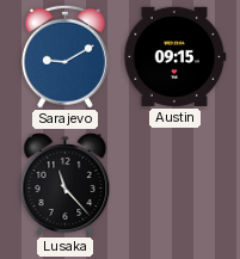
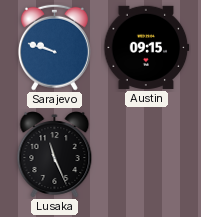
Sarajevo: 9:10 -> 9:48
Lusaka: 11:23 -> 11:26
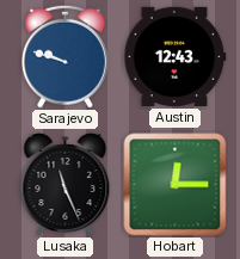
Austin: 09:15 -> 12:43
Hobart: none -> 12:15
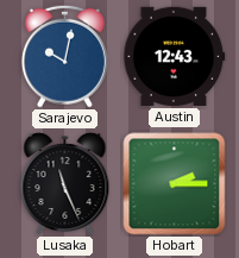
Sarajevo: 9:48 -> 10:02
Hobart: 12:15 -> 2:15
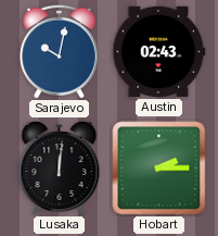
Austin: 12:43 -> 02:43
Lusaka: 11:26 -> 12:01
